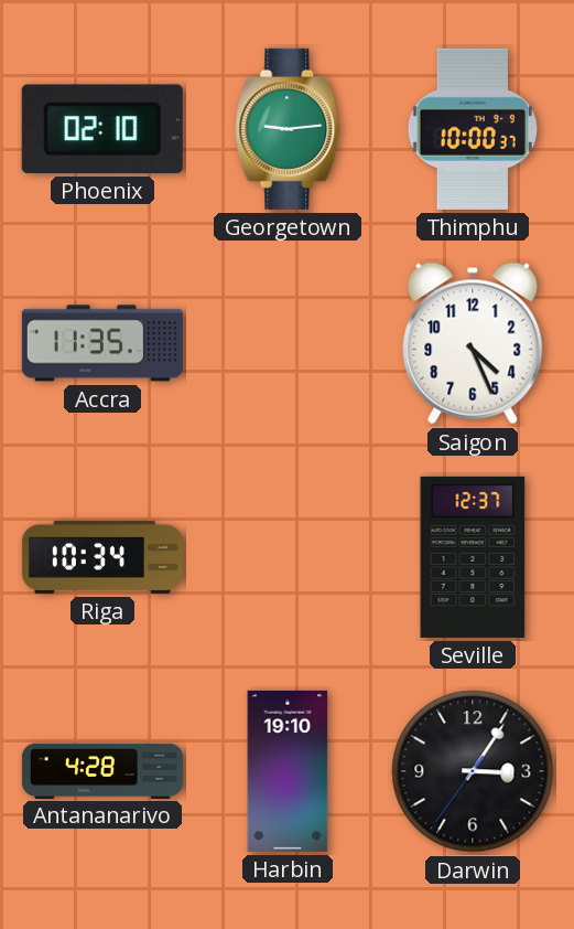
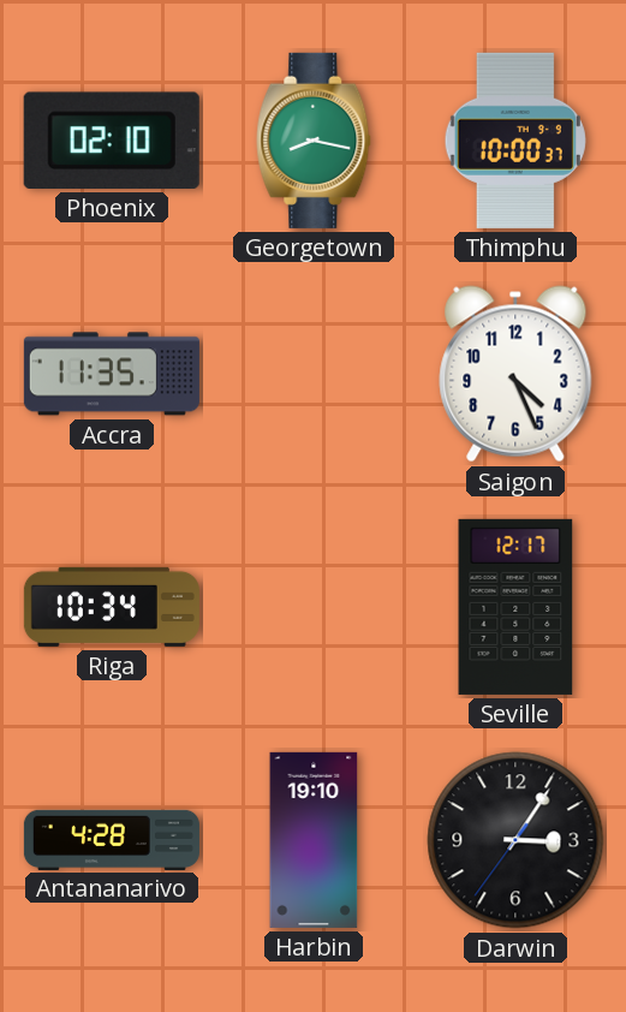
Georgetown: 9:14 -> 8:17
Seville: 12:37 -> 12:17
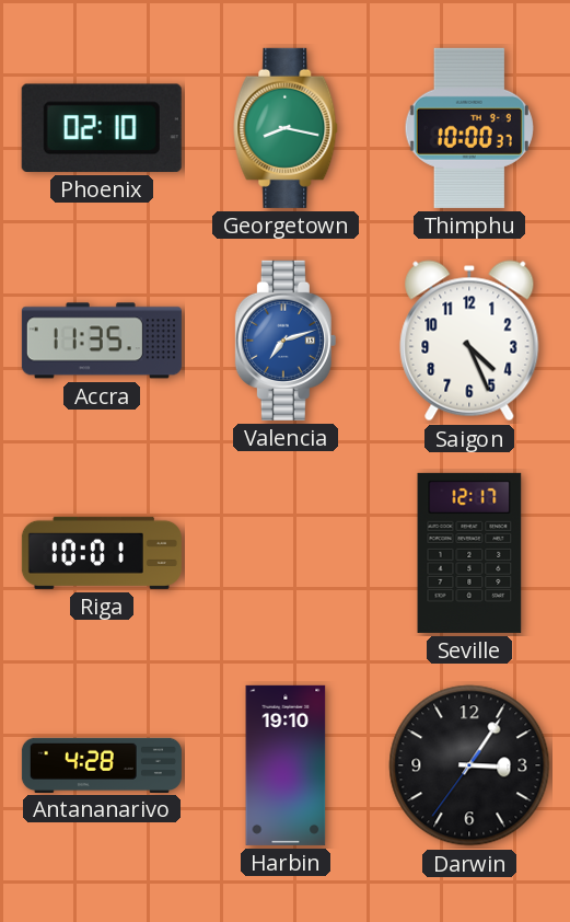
Valencia: none -> 7:12
Riga: 10:34 -> 10:01
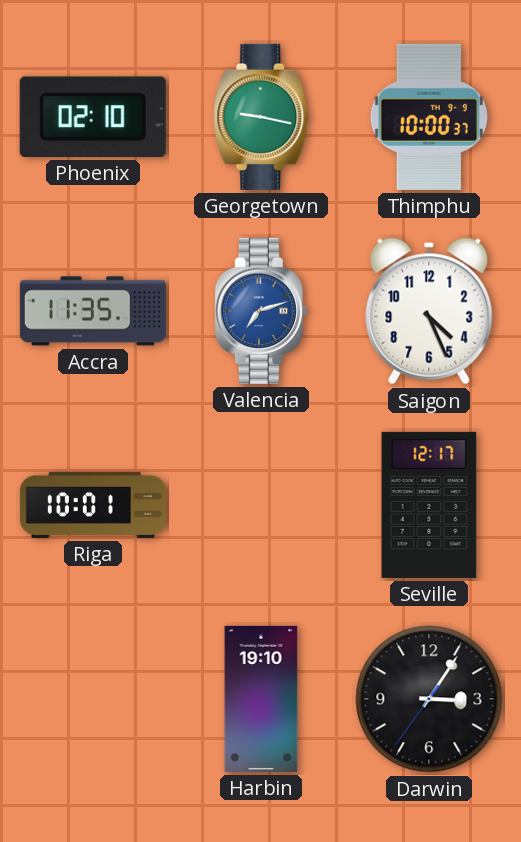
Georgetown: 8:17 -> 9:17
Antananarivo: 4:28 -> none
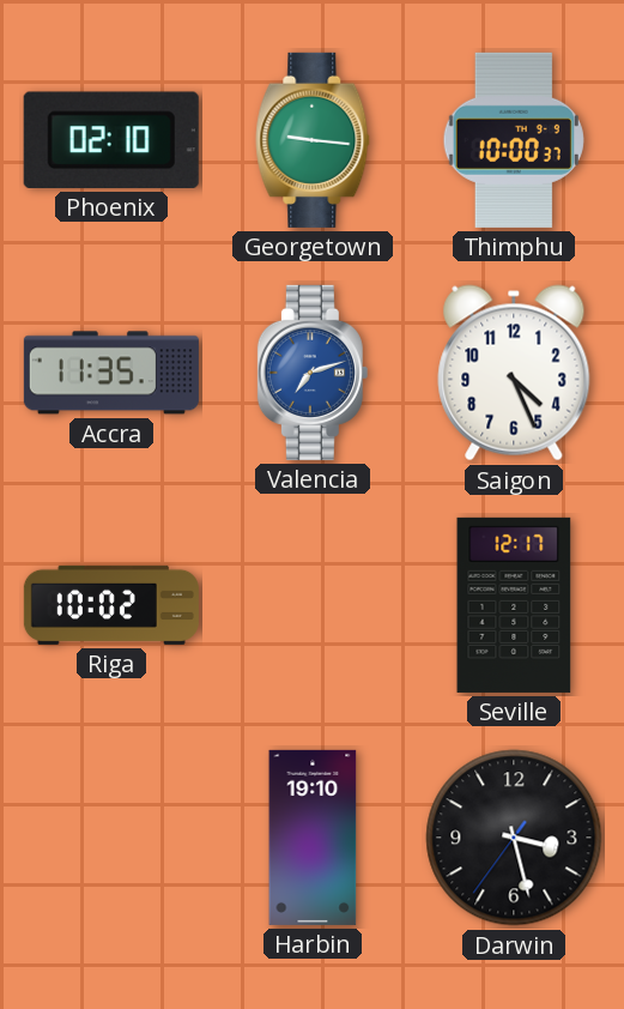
Georgetown: 9:17 -> 9:16
Riga: 10:01 -> 10:02
Darwin: 3:05 -> 3:27
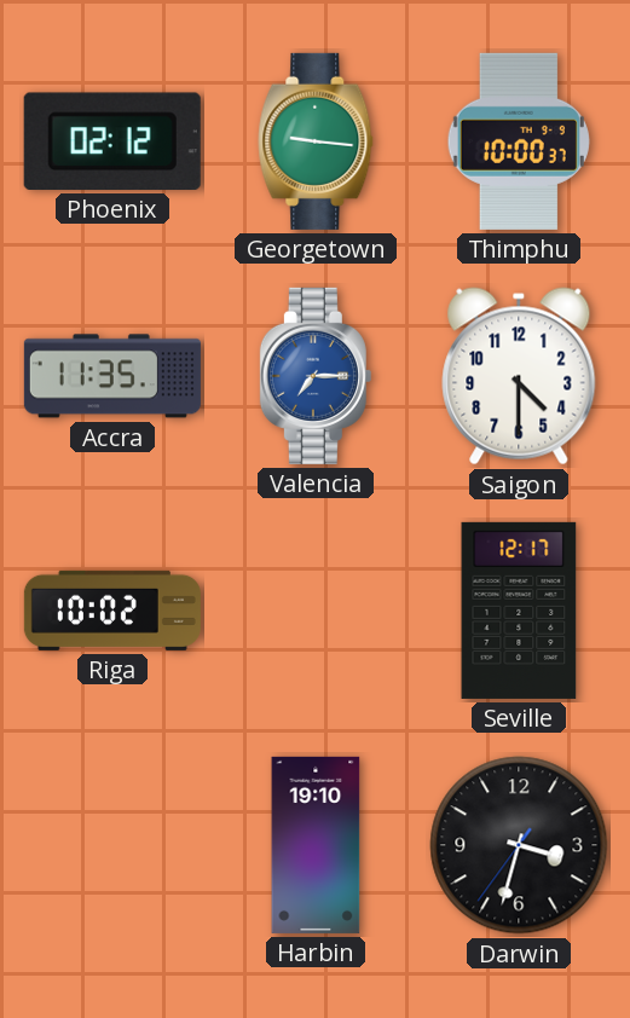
Phoenix: 02:10 -> 02:12
Valencia: 7:12 -> 7:15
Saigon: 4:26 -> 4:30
Darwin: 3:27 -> 3:32
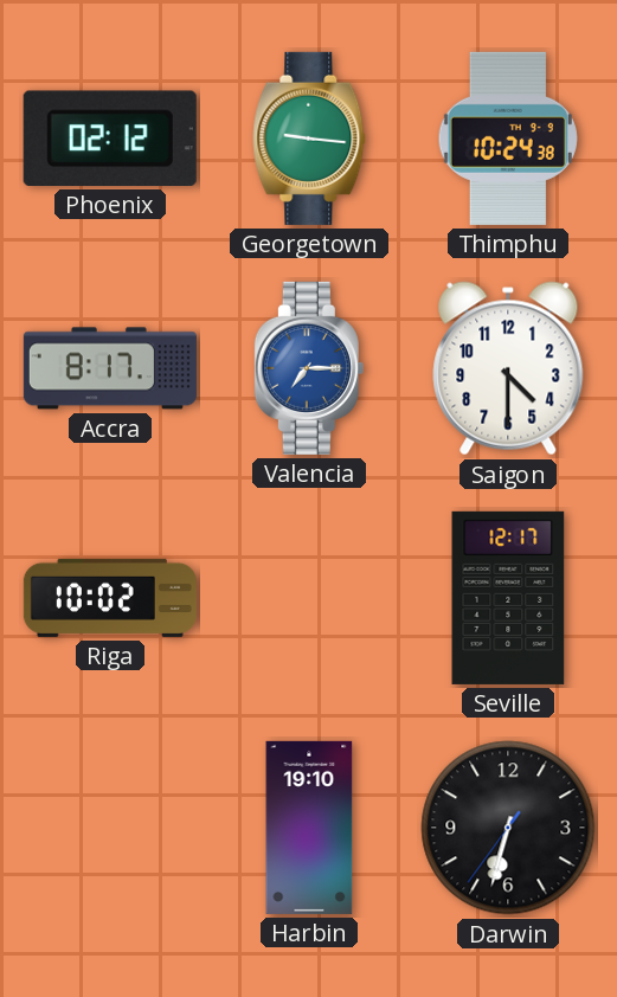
Thimphu: 10:00 -> 10:24
Accra: 11:35 -> 8:17
Darwin: 3:32 -> 6:32
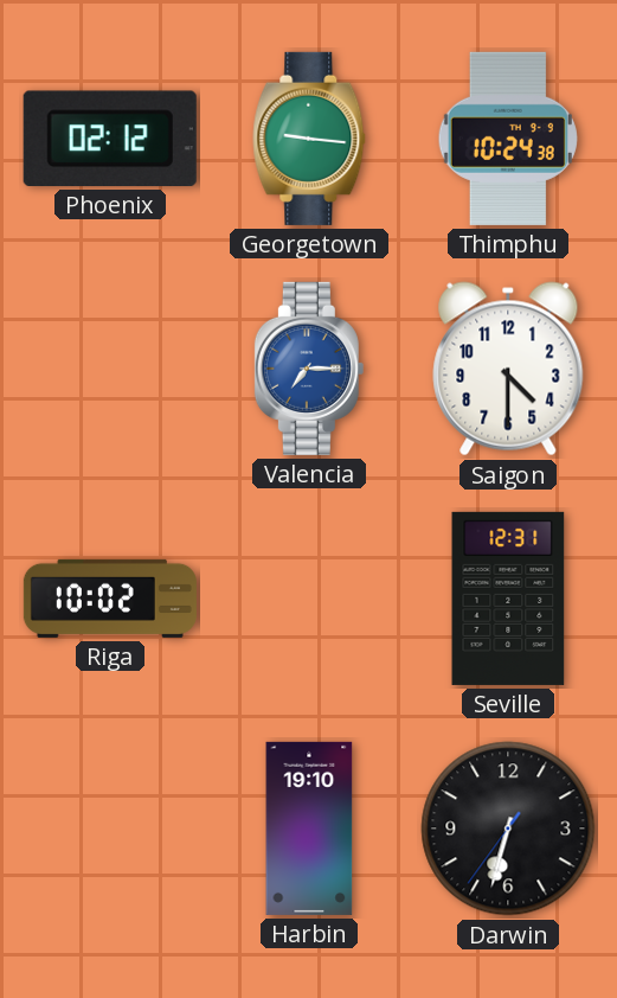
Accra: 8:17 -> none
Seville: 12:17 -> 12:31
